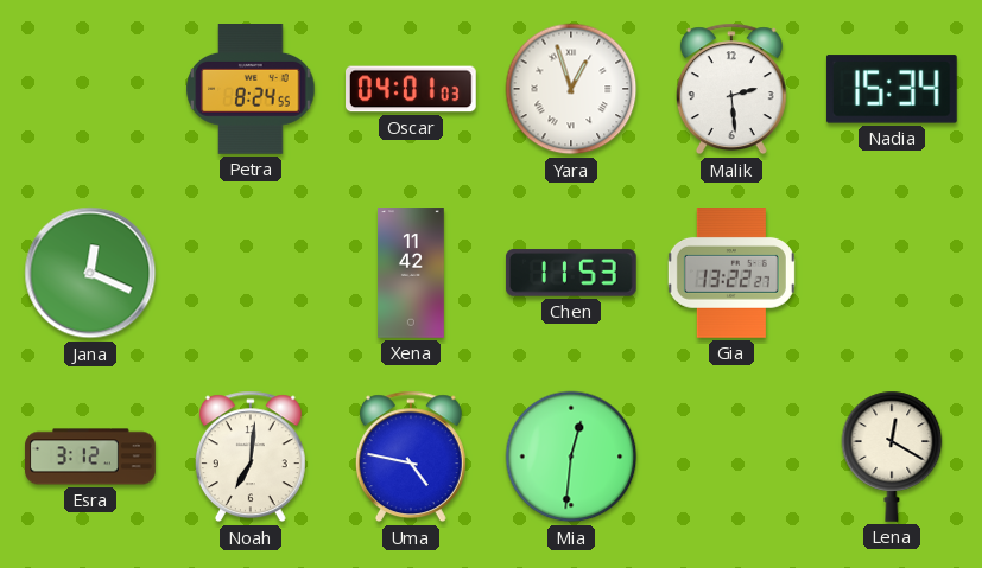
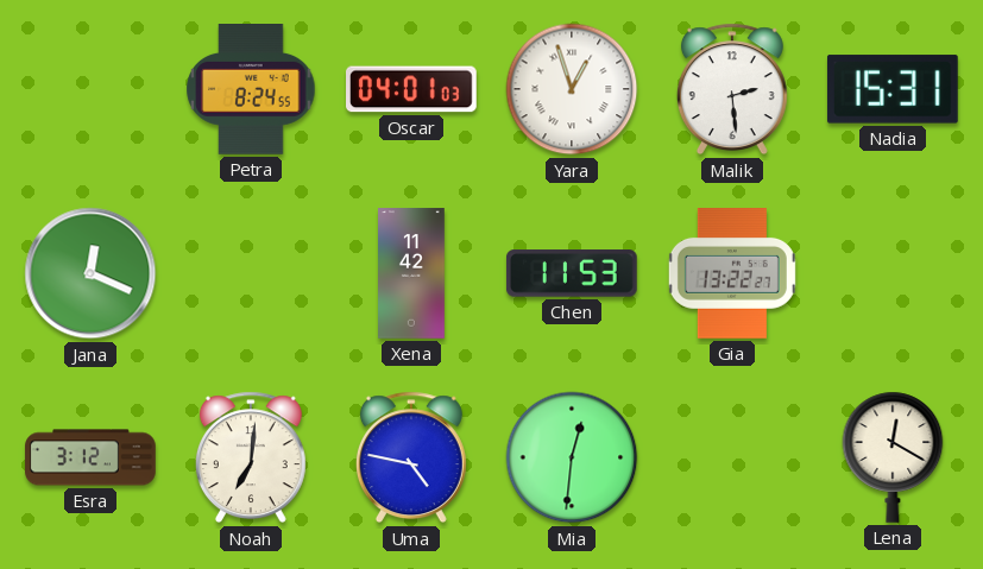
Nadia: 15:34 -> 15:31
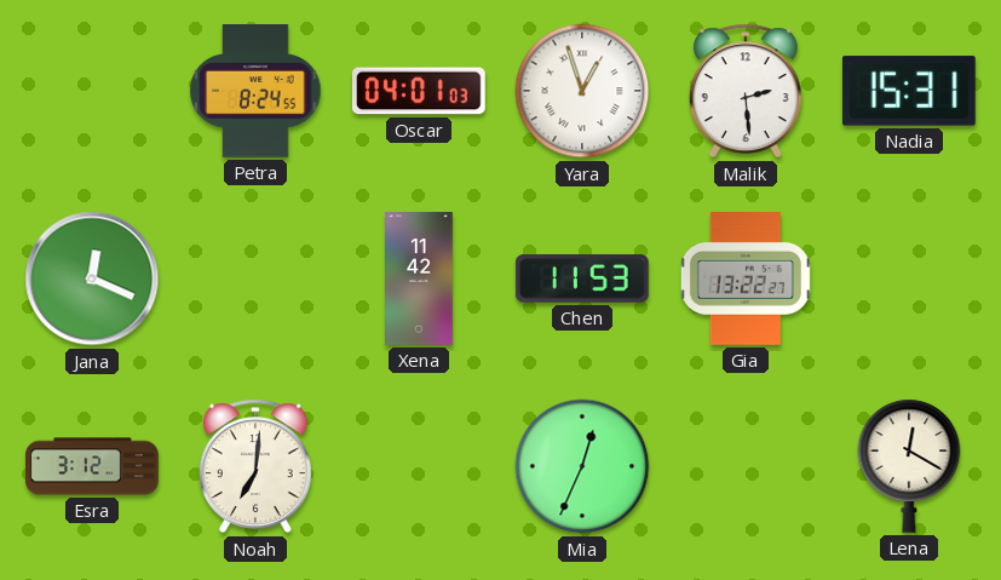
Uma: 4:47 -> none
Mia: 12:31 -> 12:34
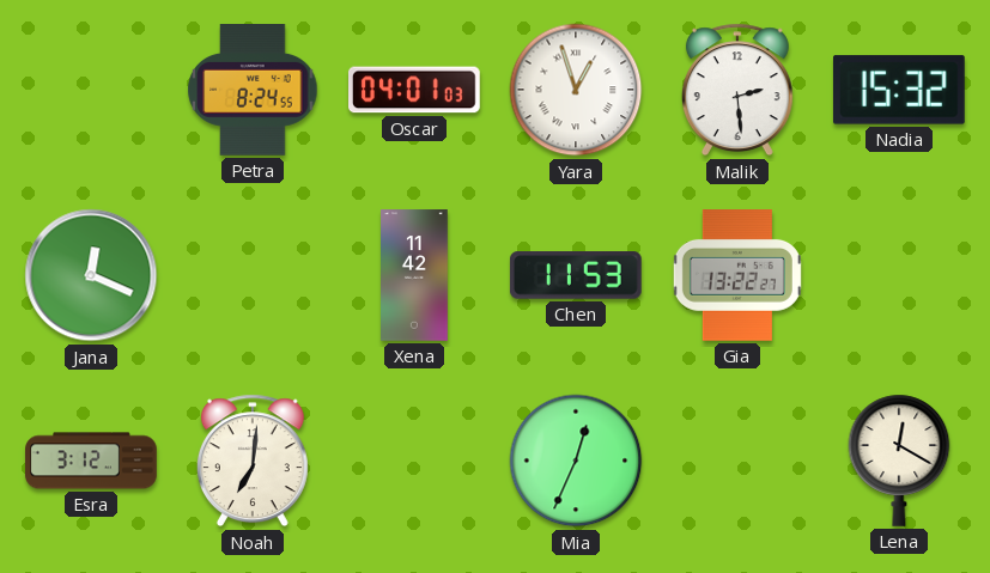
Nadia: 15:31 -> 15:32
